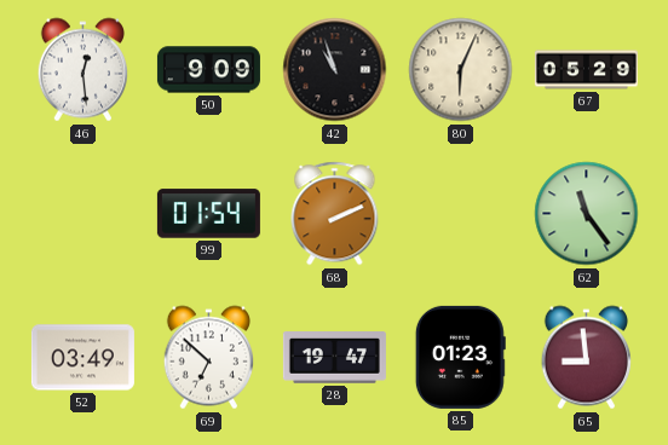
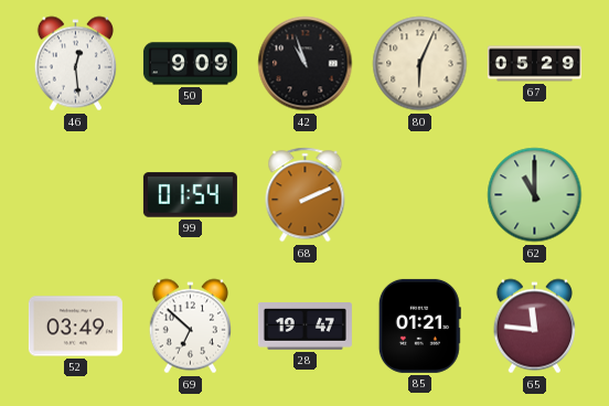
62: 11:24 -> 11:00
85: 01:23 -> 01:21
65: 8:59 -> 11:46
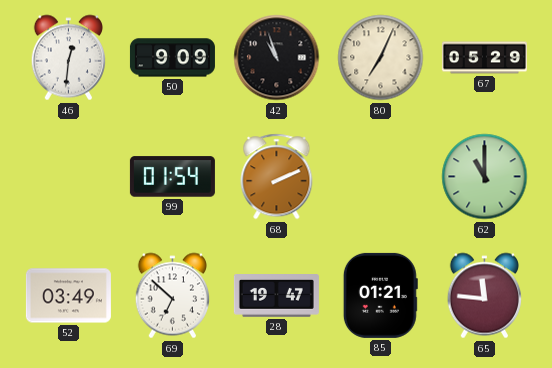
46: 12:29 -> 12:31
80: 6:04 -> 7:04
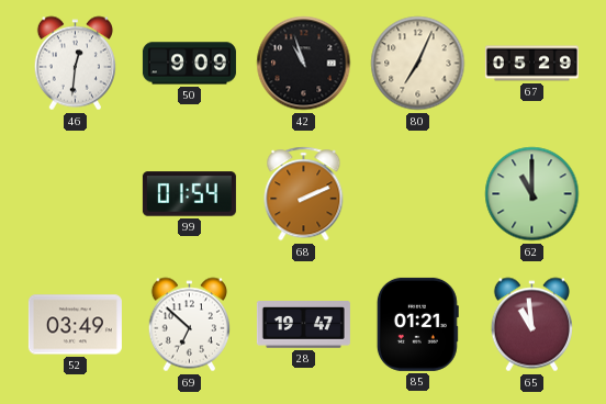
65: 11:46 -> 10:59
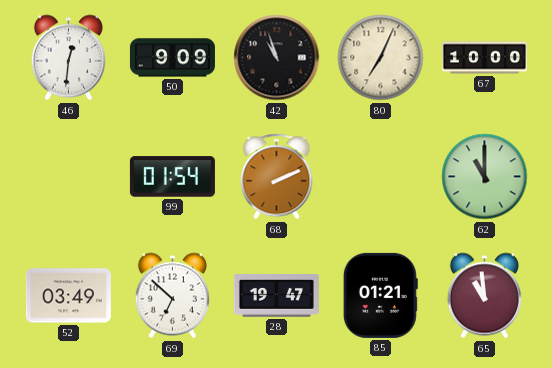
67: 05:29 -> 10:00
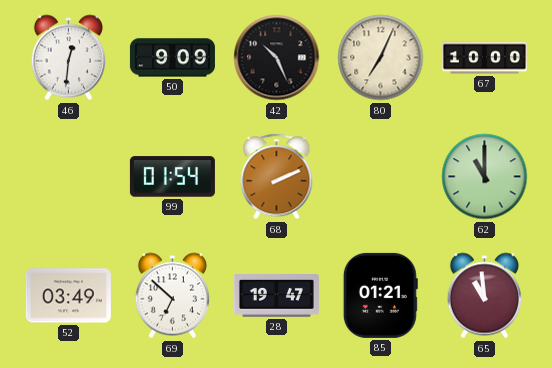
42: 10:57 -> 10:26
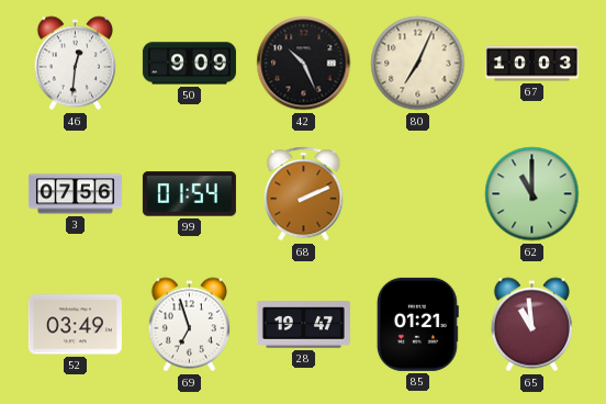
67: 10:00 -> 10:03
3: none -> 07:56
69: 6:52 -> 6:57
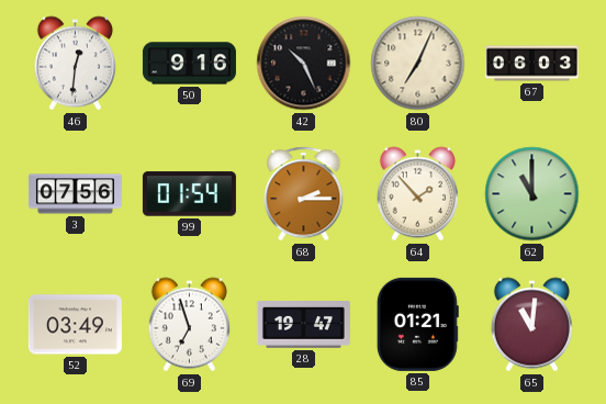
50: 9:09 -> 9:16
67: 10:03 -> 06:03
68: 2:11 -> 2:15
64: none -> 1:53
65: 10:59 -> 11:01
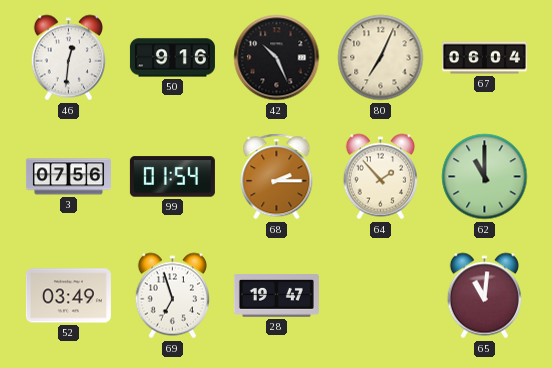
67: 06:03 -> 06:04
85: 01:21 -> none
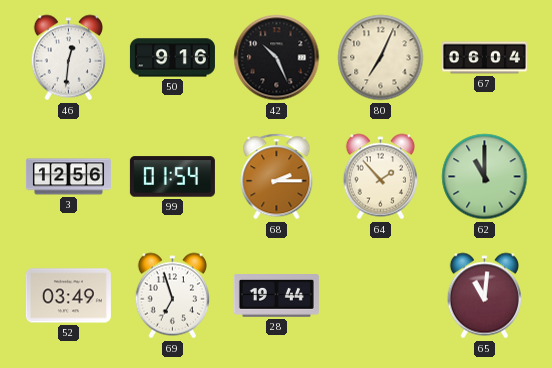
3: 07:56 -> 12:56
28: 19:47 -> 19:44
